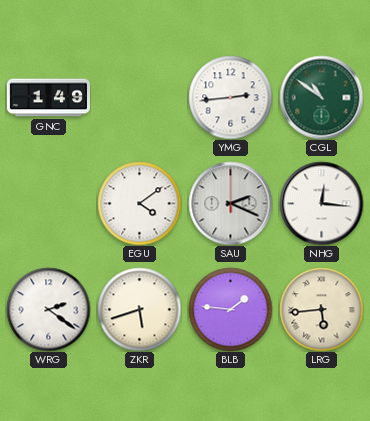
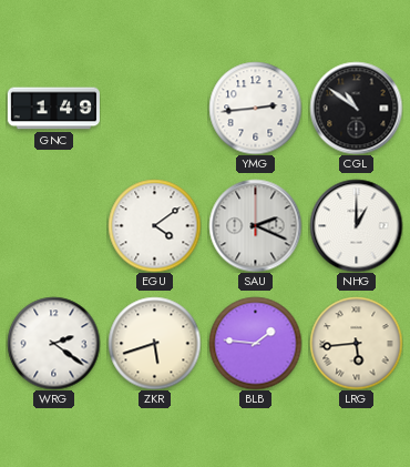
CGL dial: green -> black
NHG: 12:16 -> 1:00
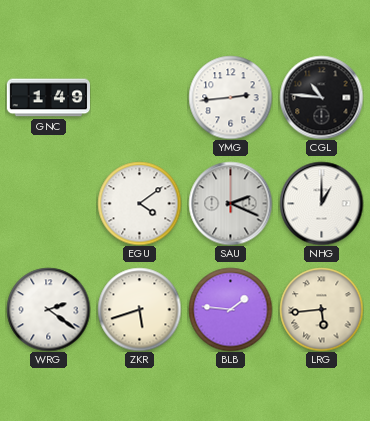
CGL: 10:51 -> 10:46
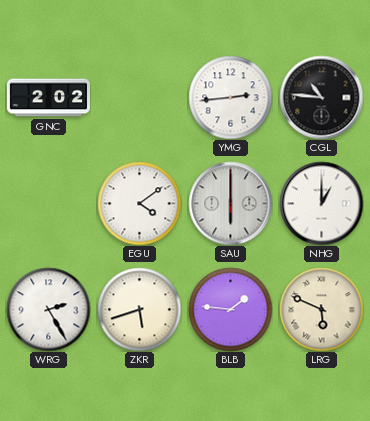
GNC: 1:49 -> 2:02
SAU: 2:19 -> 6:00
WRG: 2:21 -> 2:25
LRG: 5:44 -> 5:49
